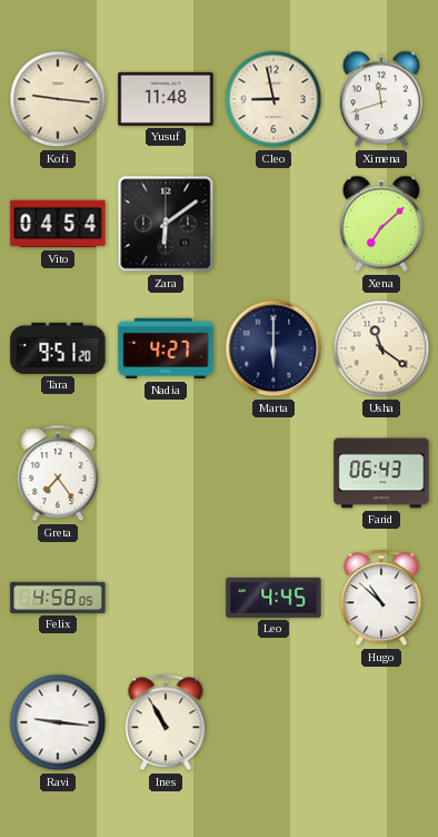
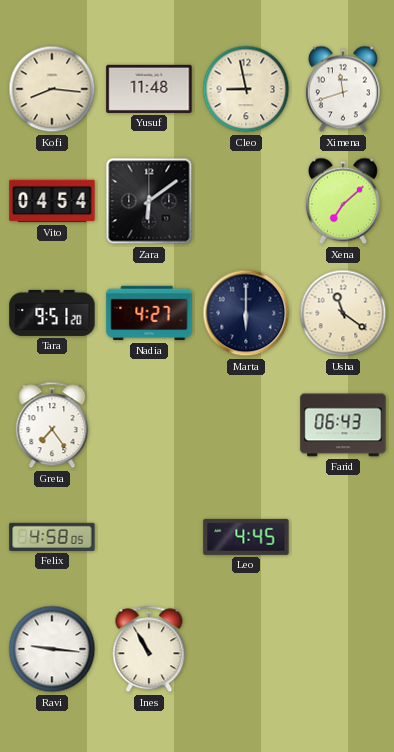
Kofi: 9:16 -> 8:16
Hugo: 10:52 -> none
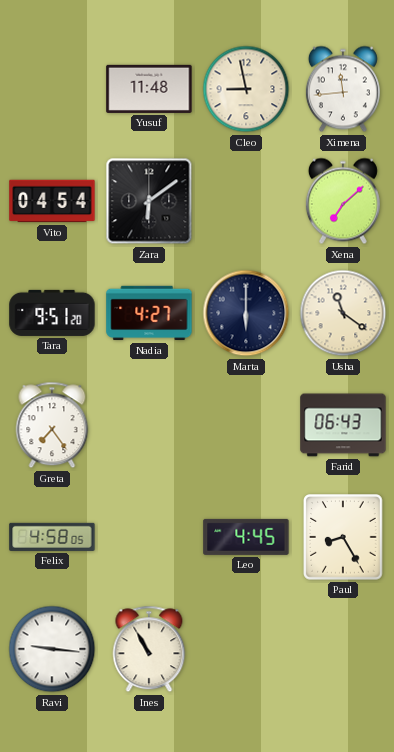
Kofi: 8:16 -> none
Ximena: 11:42 -> 11:44
Paul: none -> 8:25
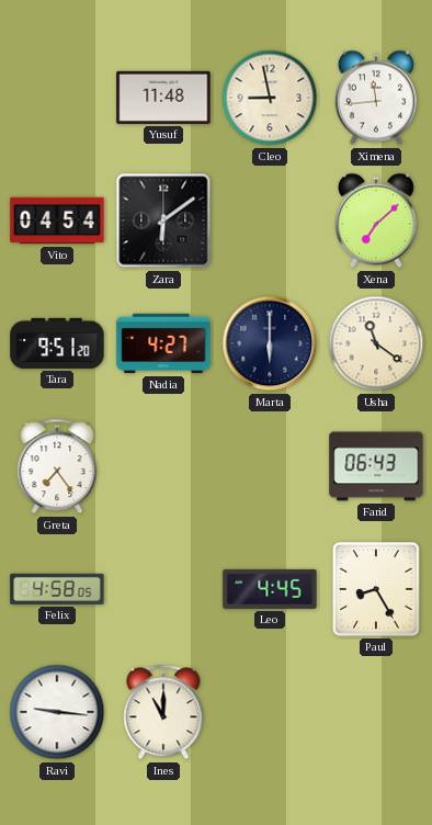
Ines: 10:55 -> 11:00
